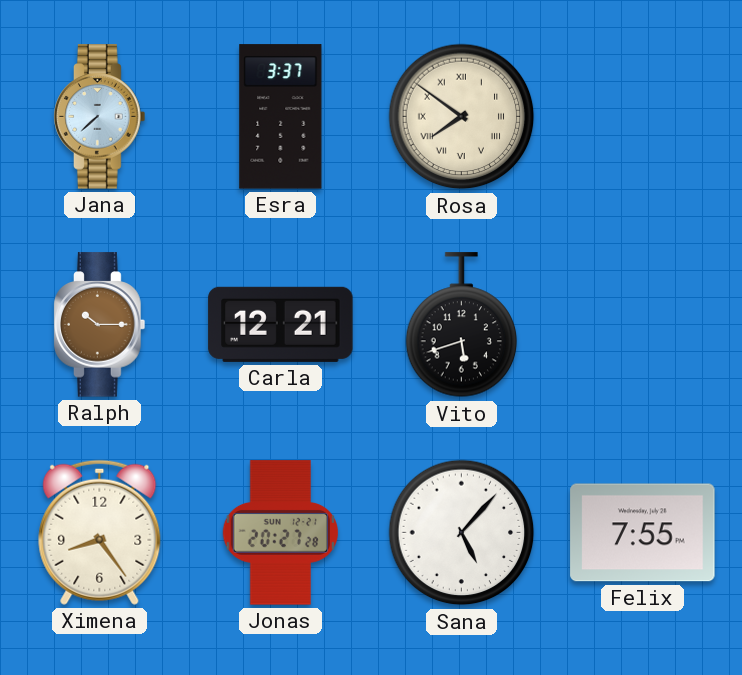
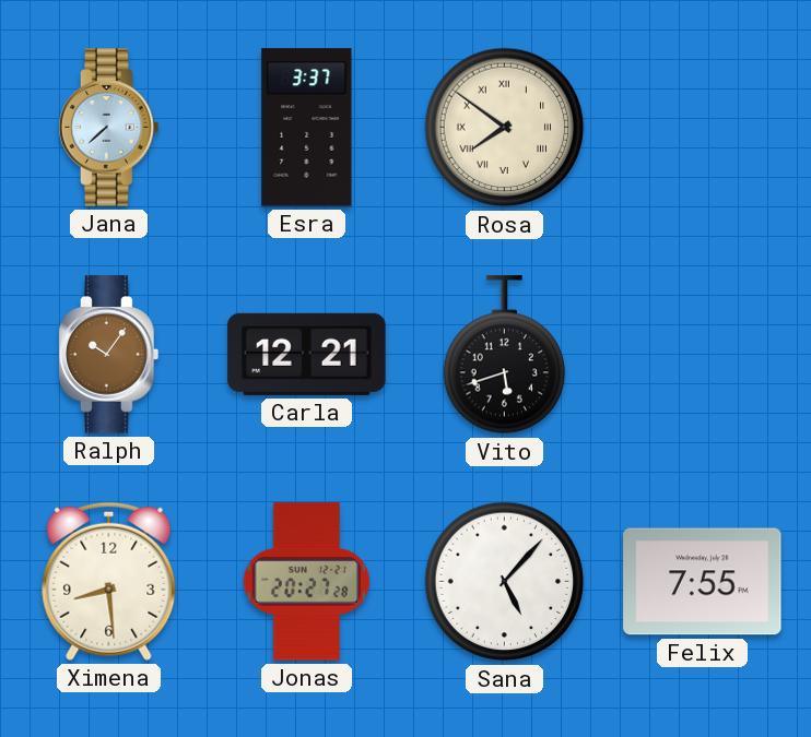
Ralph: 10:15 -> 10:06
Ximena: 8:24 -> 8:29
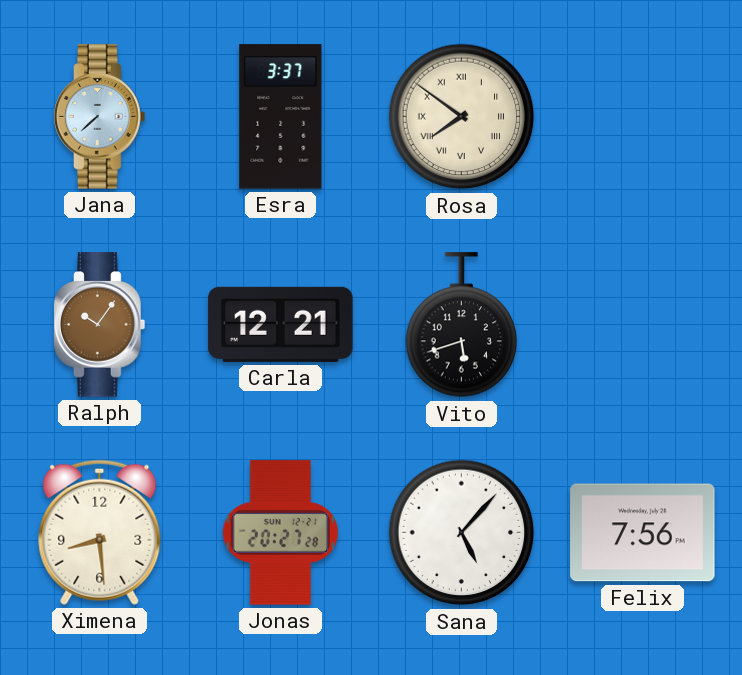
Felix: 7:55 -> 7:56
